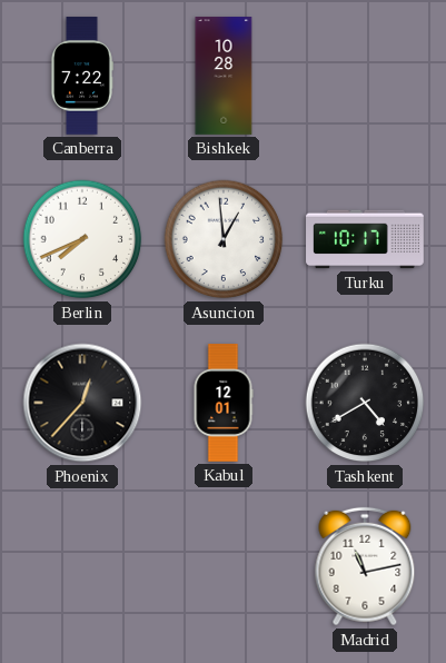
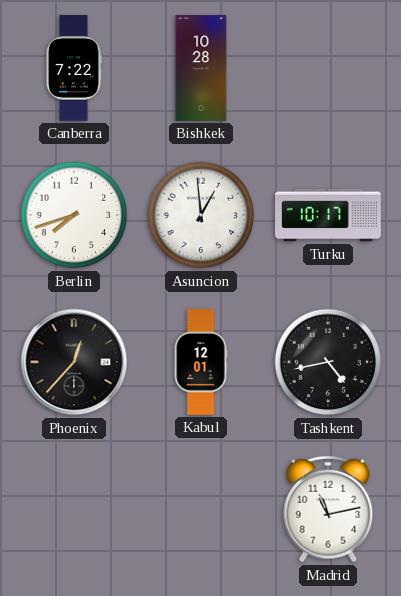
Berlin: 7:41 -> 7:42
Tashkent: 4:40 -> 4:43
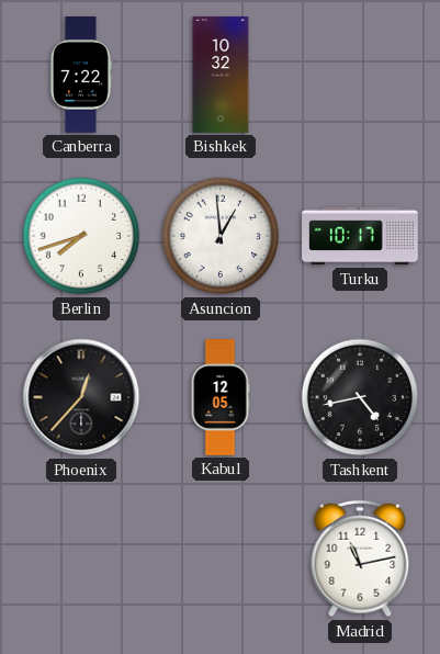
Bishkek: 10:28 -> 10:32
Kabul: 12:01 -> 12:05
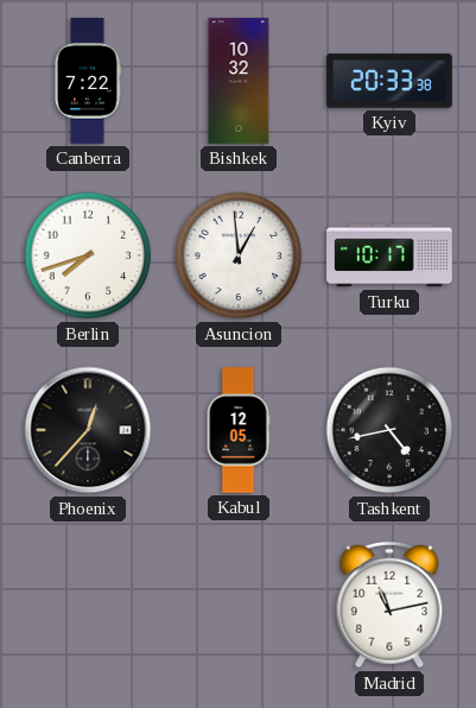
Kyiv: none -> 20:33
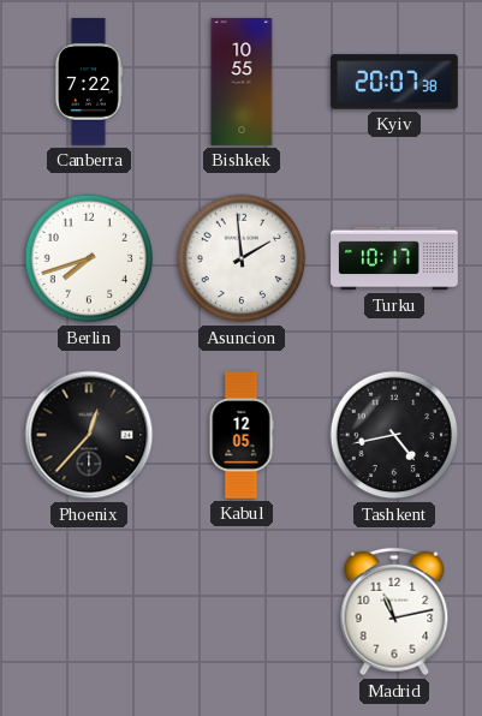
Bishkek: 10:32 -> 10:55
Kyiv: 20:33 -> 20:07
Asuncion: 12:59 -> 1:59
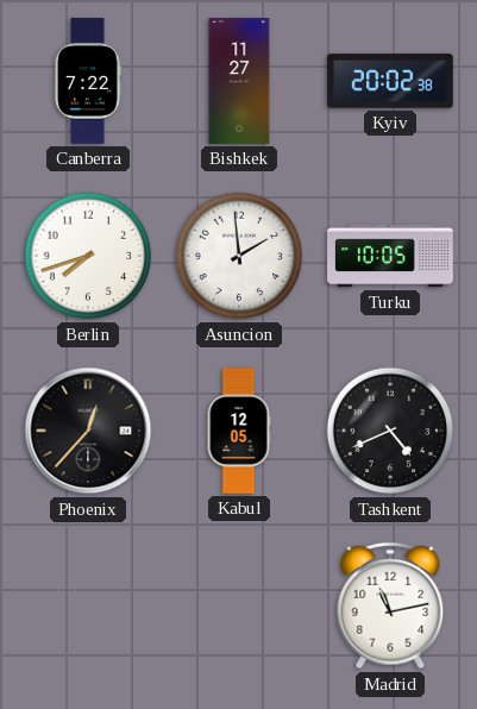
Bishkek: 10:55 -> 11:27
Kyiv: 20:07 -> 20:02
Turku: 10:17 -> 10:05
Tashkent: 4:43 -> 4:41
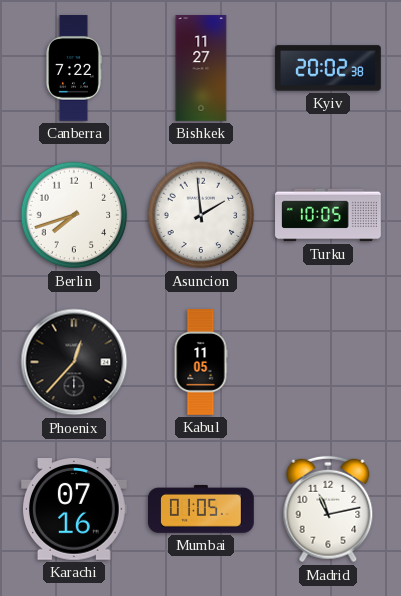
Kabul: 12:05 -> 11:05
Tashkent: 4:41 -> none
Karachi: none -> 07:16
Mumbai: none -> 01:05
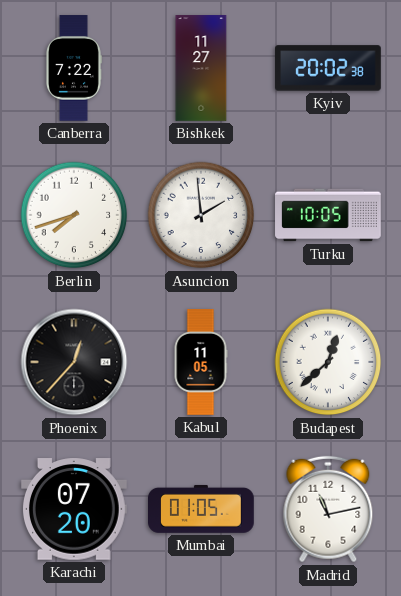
Budapest: none -> 12:38
Karachi: 07:16 -> 07:20
